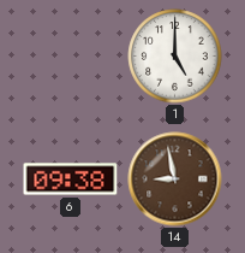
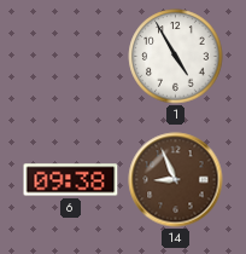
1: 5:00 -> 4:55
14: 8:58 -> 8:56
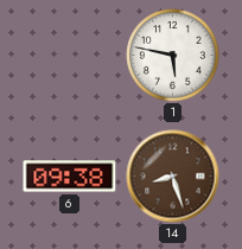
1: 4:55 -> 5:47
14: 8:56 -> 8:27
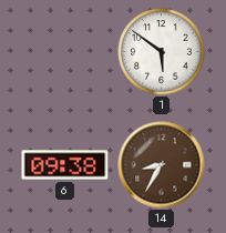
1: 5:47 -> 5:51
14: 8:27 -> 8:35
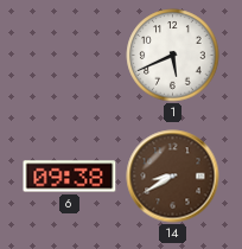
1: 5:51 -> 5:41
14: 8:35 -> 8:40
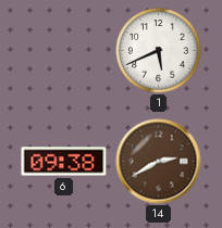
14: 8:40 -> 2:40
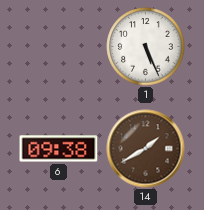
1: 5:41 -> 5:26
14: 2:40 -> 1:40
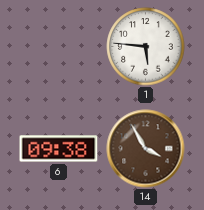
1: 5:26 -> 5:46
14: 1:40 -> 3:55
